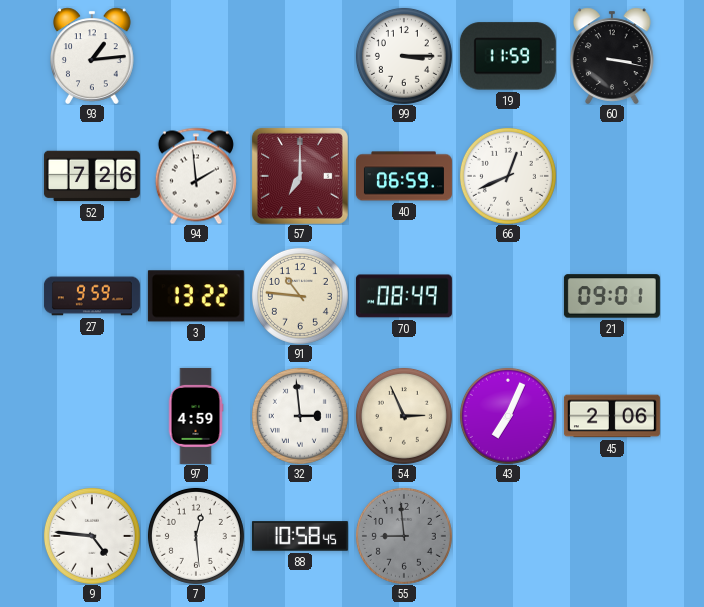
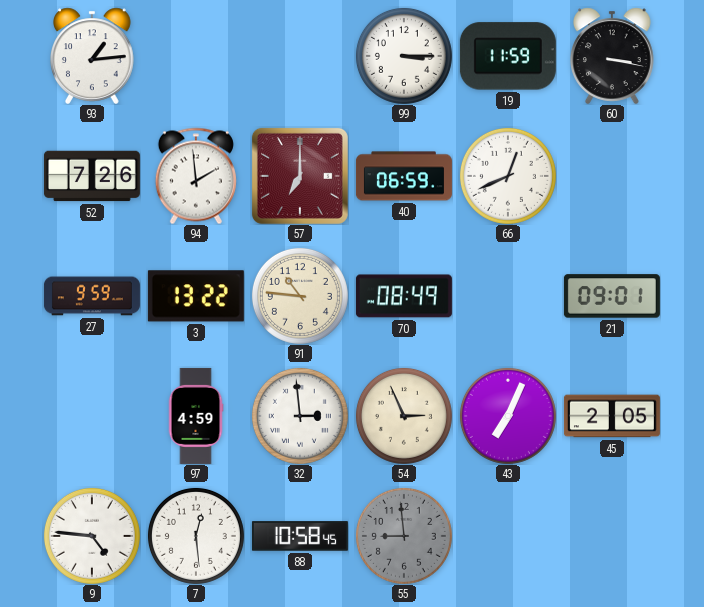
45: 2:06 -> 2:05
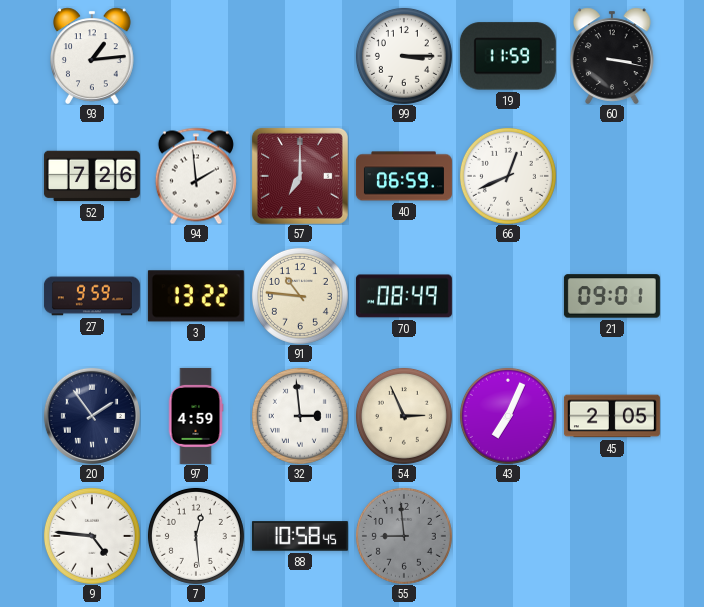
20: none -> 1:54
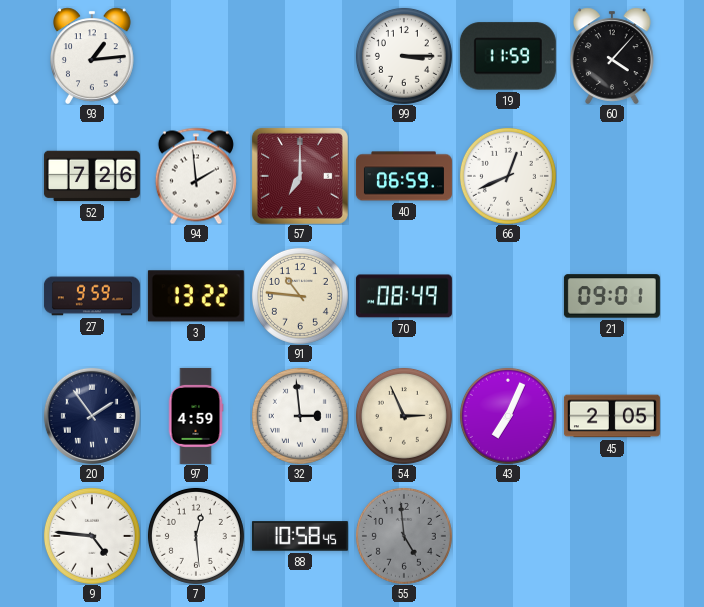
60: 3:17 -> 4:07
55: 8:59 -> 4:59
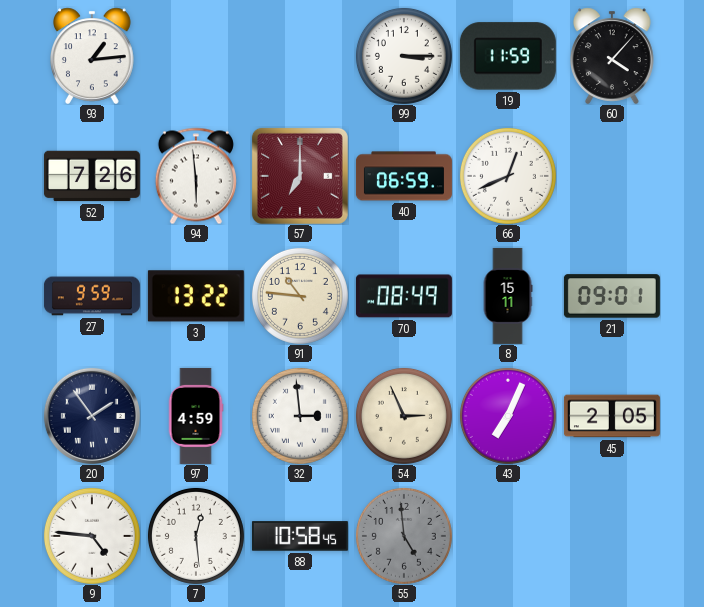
94: 1:59 -> 5:59
8: none -> 15:11
